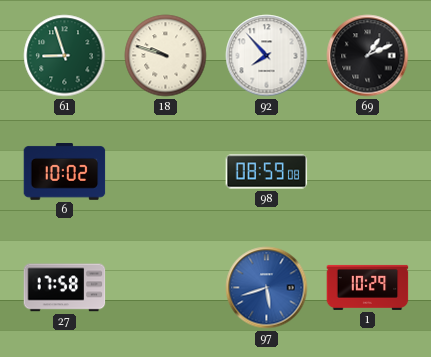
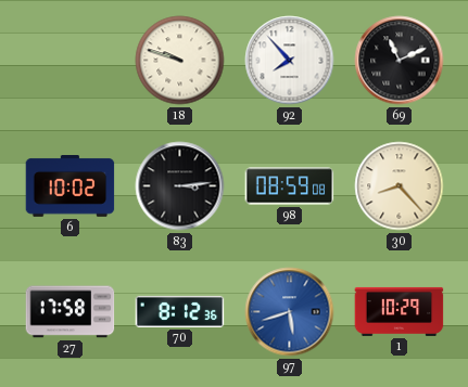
61: 8:57 -> none
69: 1:11 -> 11:11
83: none -> 3:14
30: none -> 8:23
70: none -> 8:12
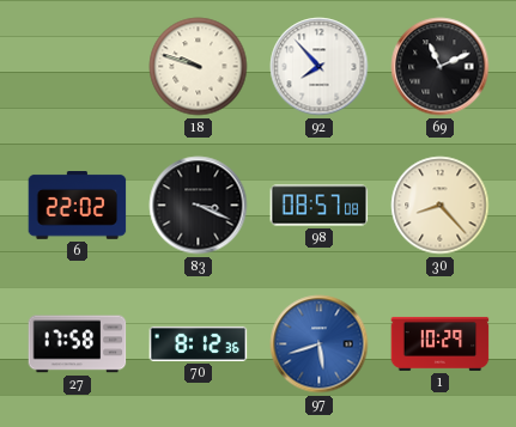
6: 10:02 -> 22:02
83: 3:14 -> 3:19
98: 08:59 -> 08:57
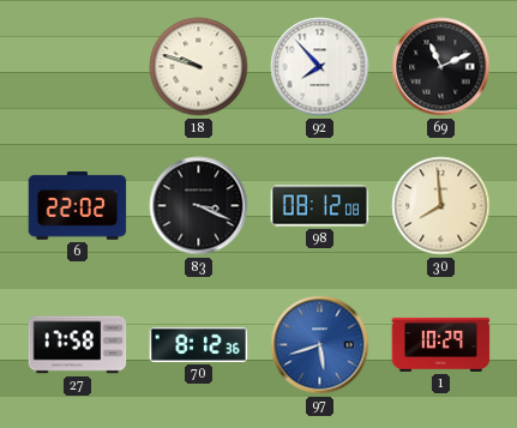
98: 08:57 -> 08:12
30: 8:23 -> 7:59
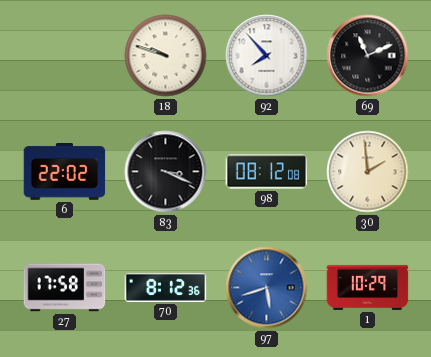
30: 7:59 -> 1:59
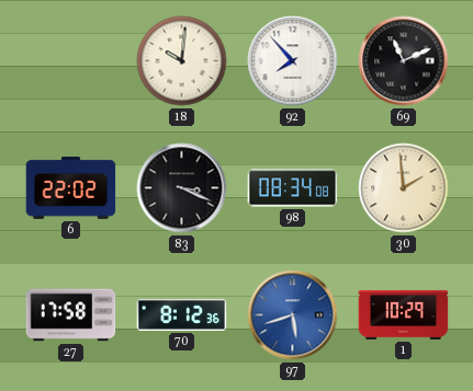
18: 9:48 -> 10:01
98: 08:12 -> 08:34
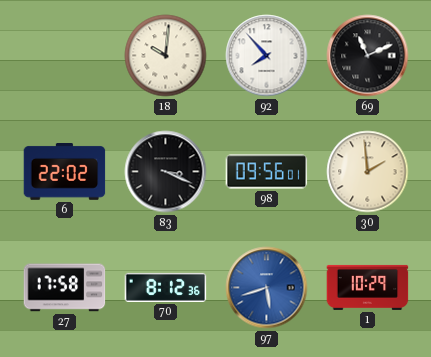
98: 08:34 -> 09:56
